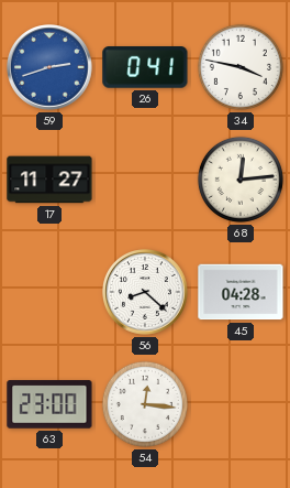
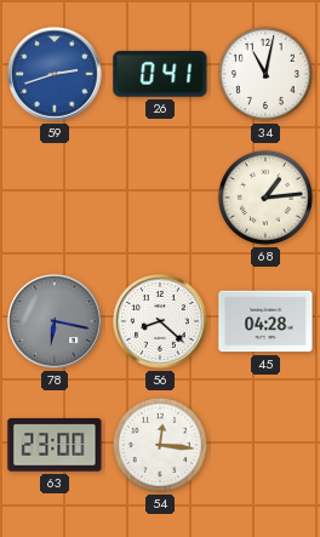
34: 3:47 -> 11:02
17: 11:27 -> none
68: 12:14 -> 1:14
78: none -> 6:17
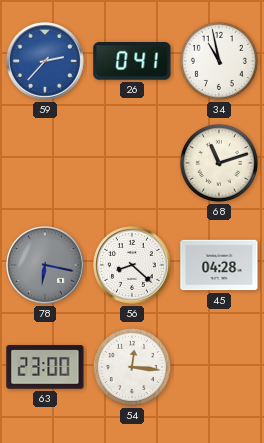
59: 2:42 -> 2:37
34: 11:02 -> 10:58
68: 1:14 -> 11:12
